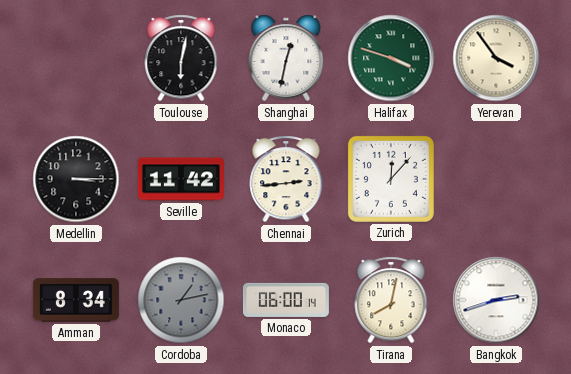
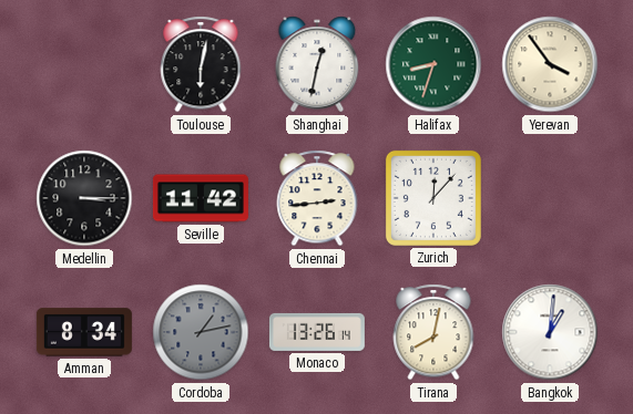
Halifax: 3:48 -> 8:33
Monaco: 06:00 -> 13:26
Bangkok: 2:42 -> 1:01
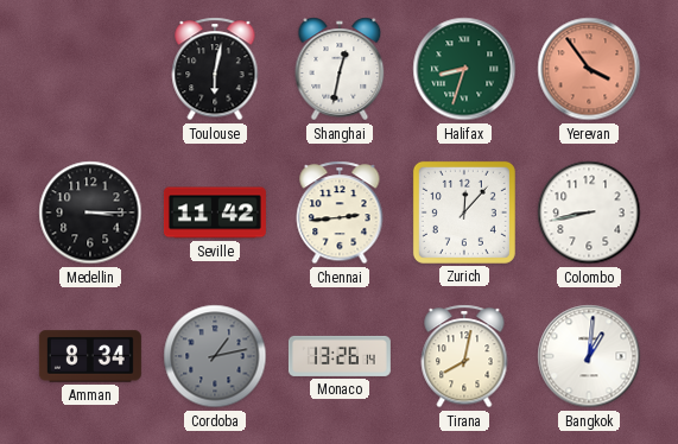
Yerevan dial: cream -> salmon
Colombo: none -> 8:43
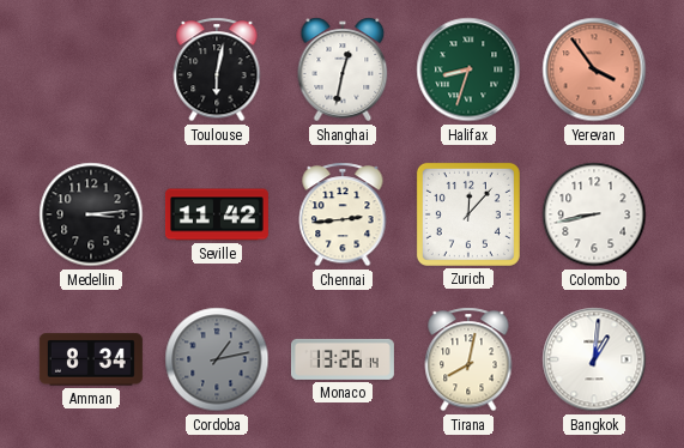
Medellin: 3:15 -> 3:14
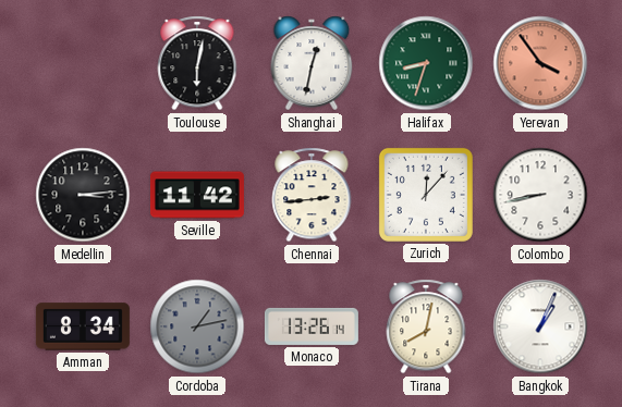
Bangkok: 1:01 -> 1:04
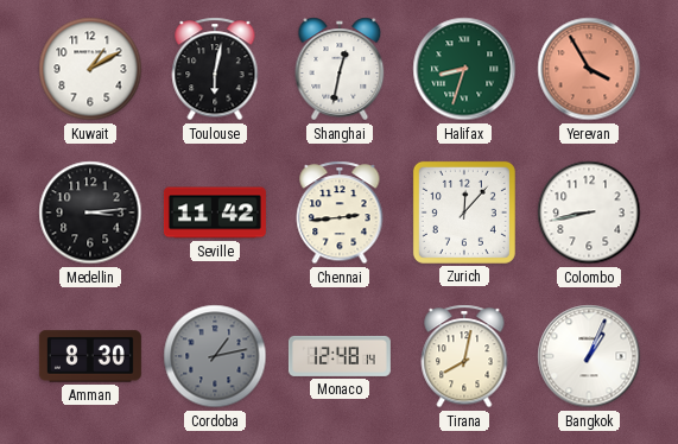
Kuwait: none -> 1:10
Yerevan: 3:54 -> 3:55
Amman: 8:34 -> 8:30
Monaco: 13:26 -> 12:48
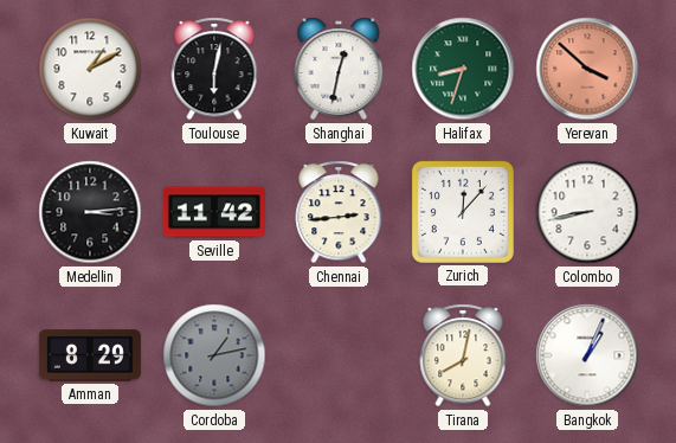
Yerevan: 3:55 -> 3:52
Amman: 8:30 -> 8:29
Monaco: 12:48 -> none
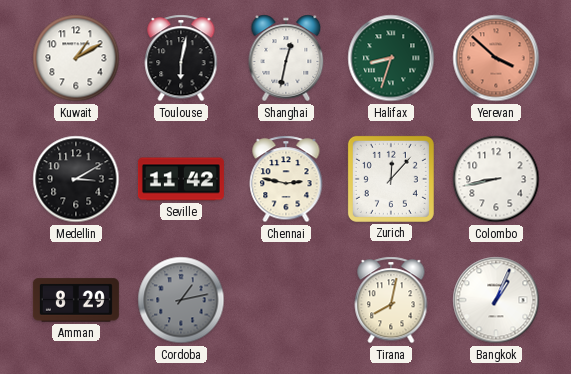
Medellin: 3:14 -> 3:10
Chennai: 2:44 -> 2:47
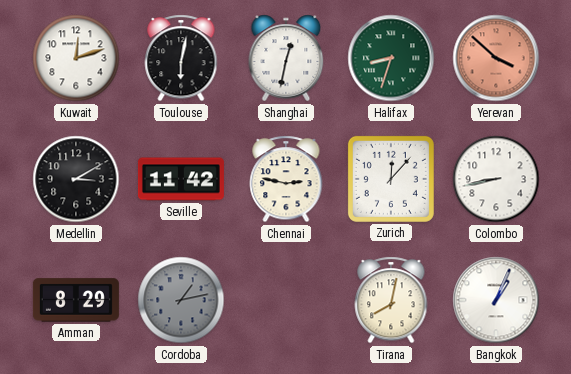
Kuwait: 1:10 -> 12:12
